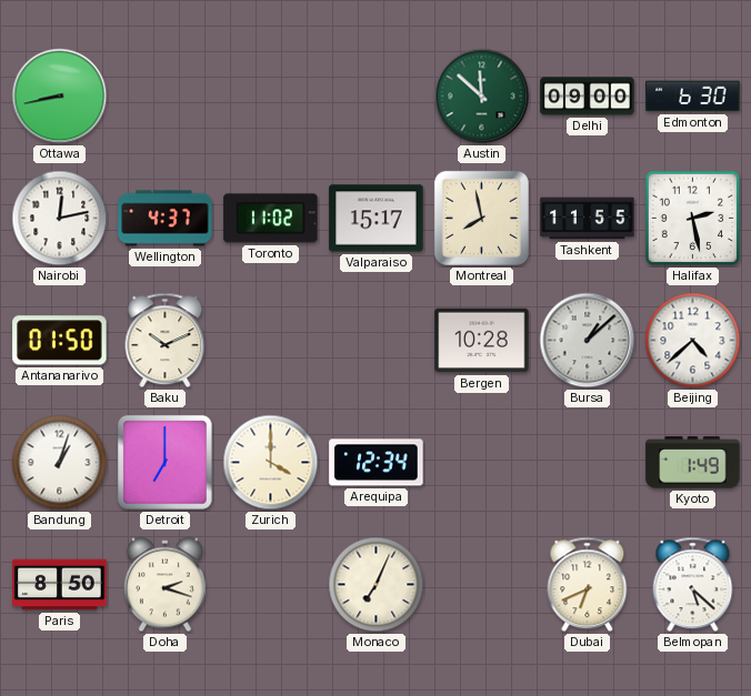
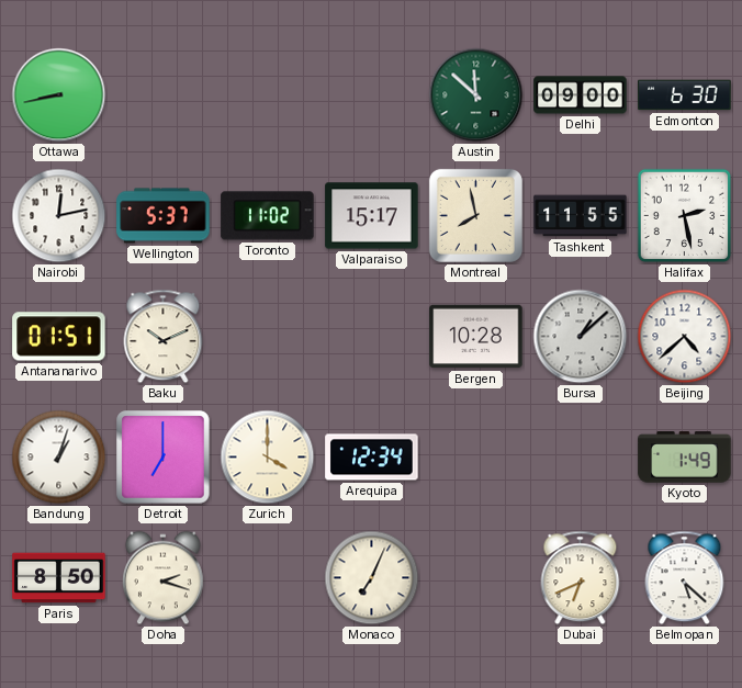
Wellington: 4:37 -> 5:37
Antananarivo: 01:50 -> 01:51
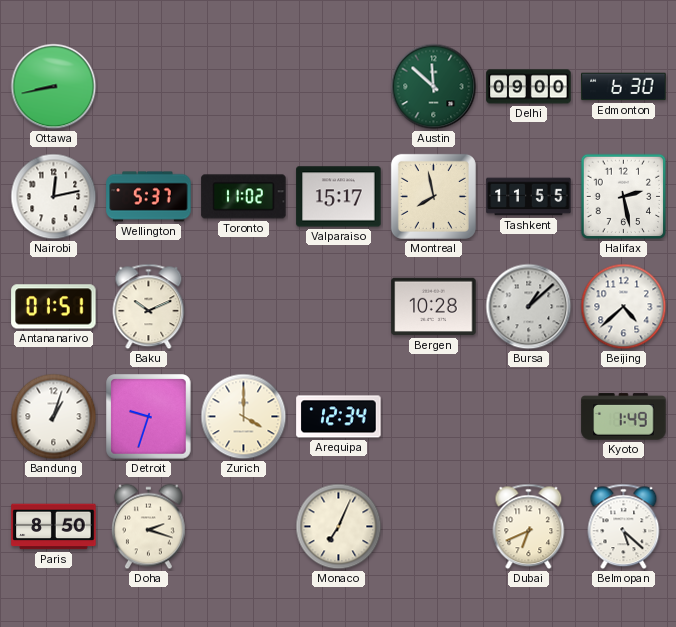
Detroit: 7:00 -> 9:33
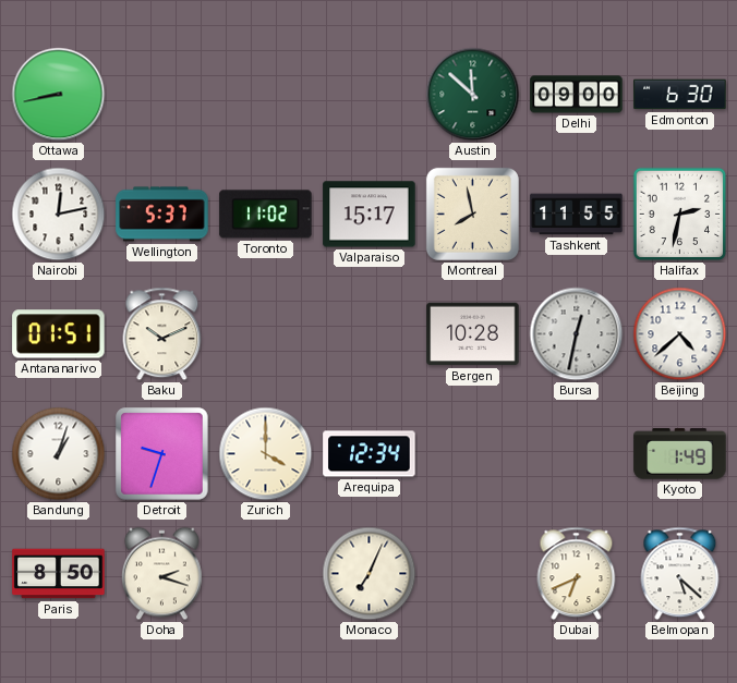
Halifax: 2:28 -> 2:32
Bursa: 1:08 -> 12:32
